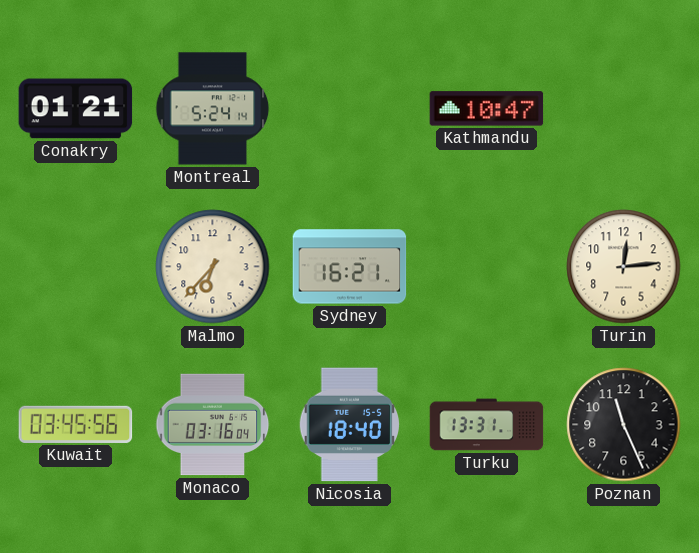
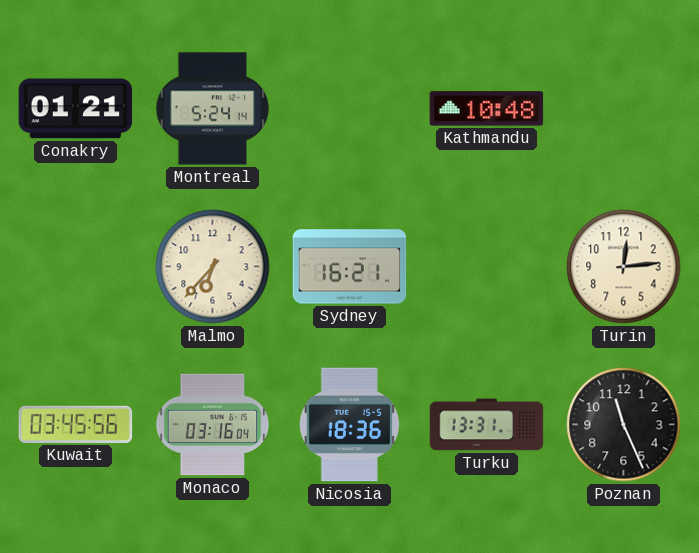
Kathmandu: 10:47 -> 10:48
Nicosia: 18:40 -> 18:36
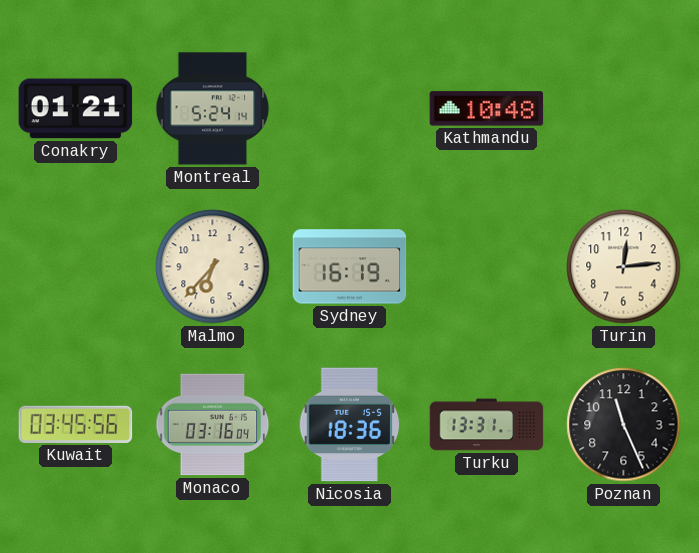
Sydney: 16:21 -> 16:19
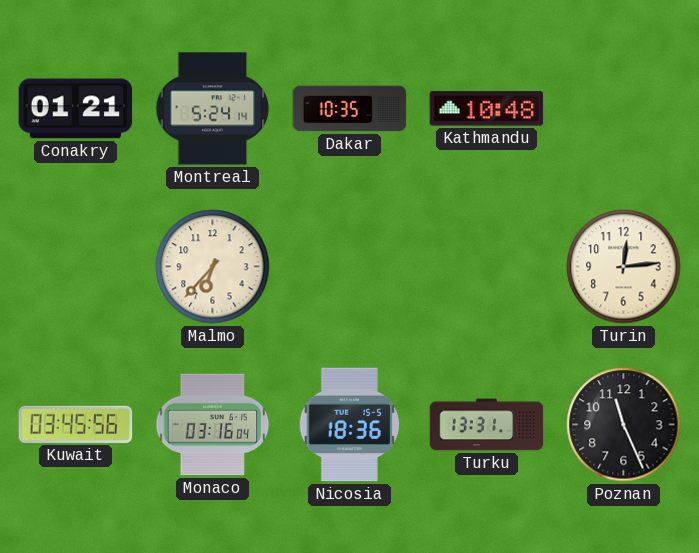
Dakar: none -> 10:35
Sydney: 16:19 -> none
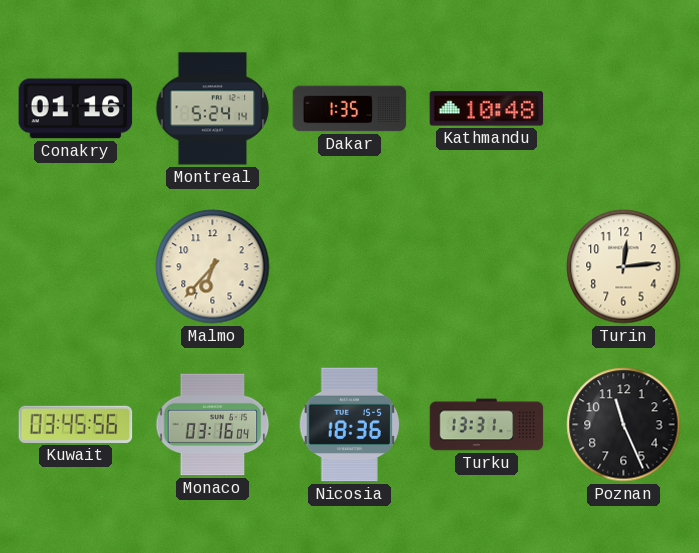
Conakry: 01:21 -> 01:16
Dakar: 10:35 -> 1:35
